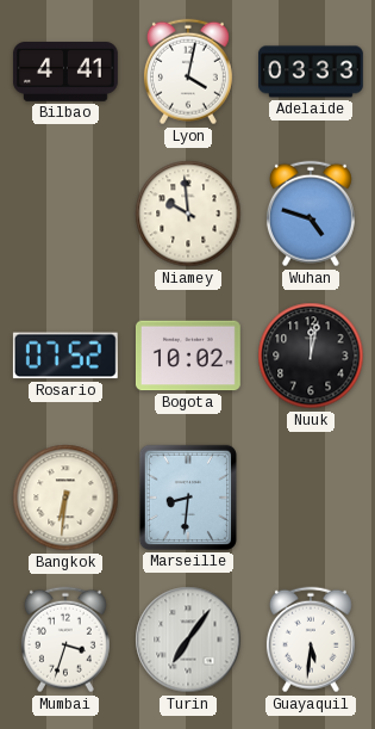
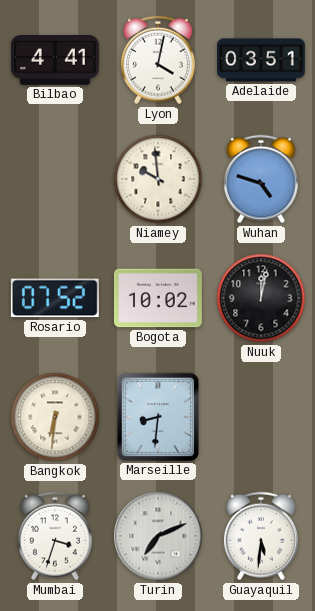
Adelaide: 03:33 -> 03:51
Turin: 7:06 -> 7:11
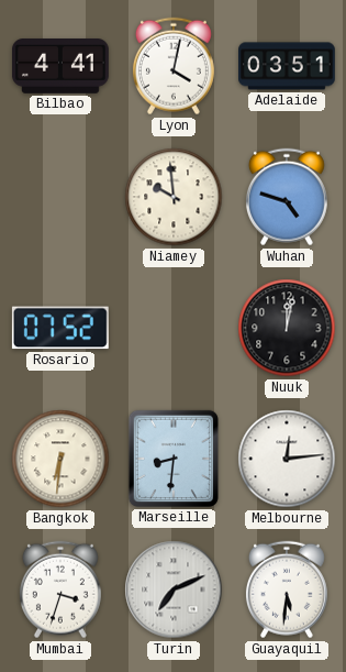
Bogota: 10:02 -> none
Melbourne: none -> 12:14
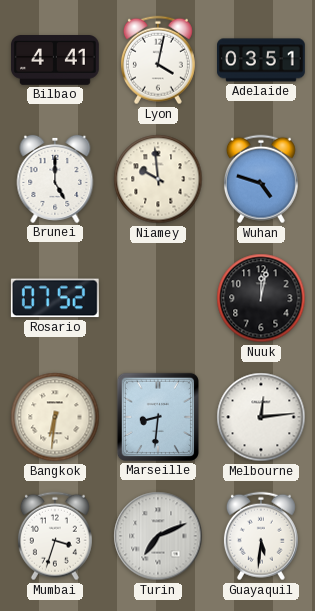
Brunei: none -> 5:00
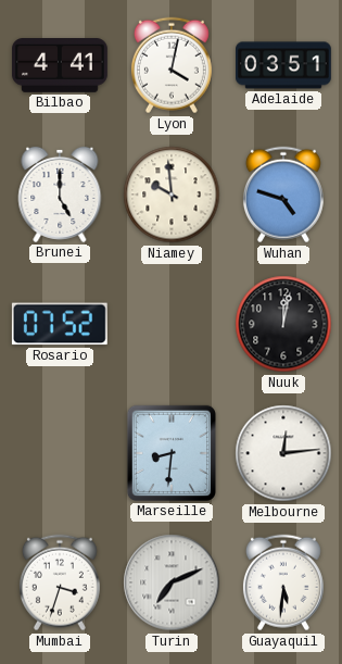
Bangkok: 6:31 -> none
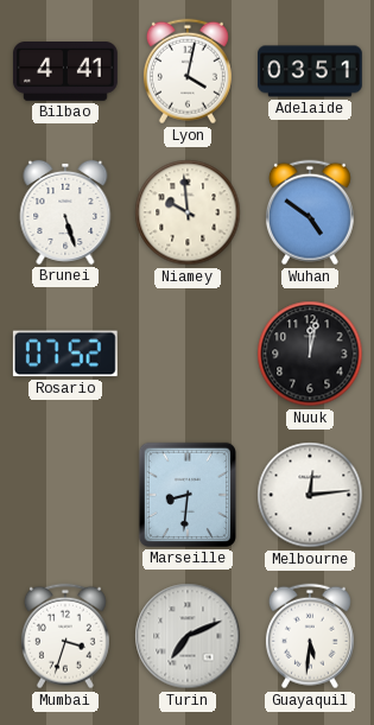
Brunei: 5:00 -> 5:27
Wuhan: 4:48 -> 4:51
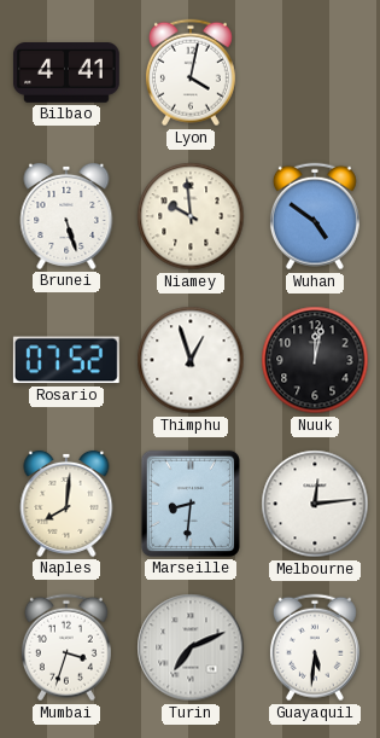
Adelaide: 03:51 -> none
Thimphu: none -> 12:57
Naples: none -> 8:01
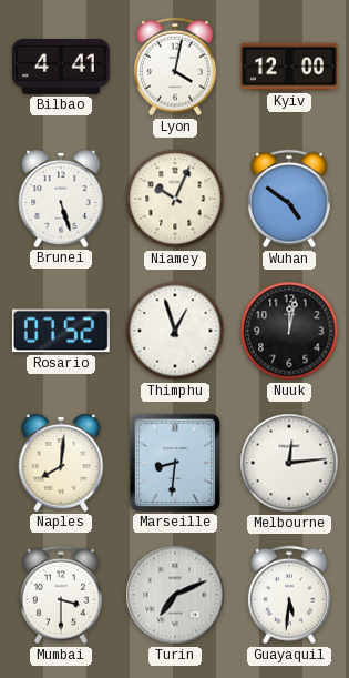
Kyiv: none -> 12:00
Niamey: 9:59 -> 10:04
Mumbai: 3:33 -> 3:30
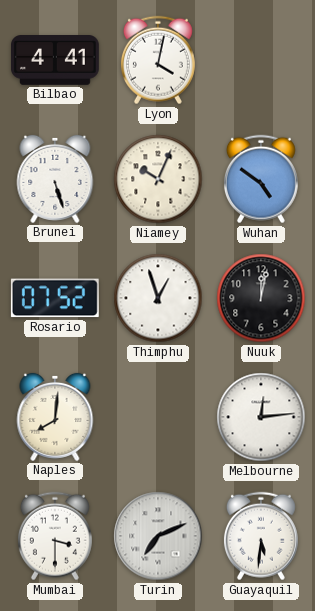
Kyiv: 12:00 -> none
Marseille: 8:31 -> none
